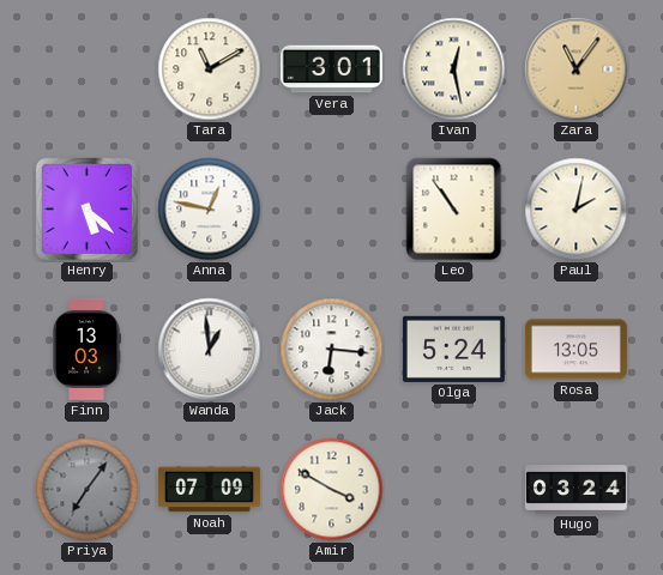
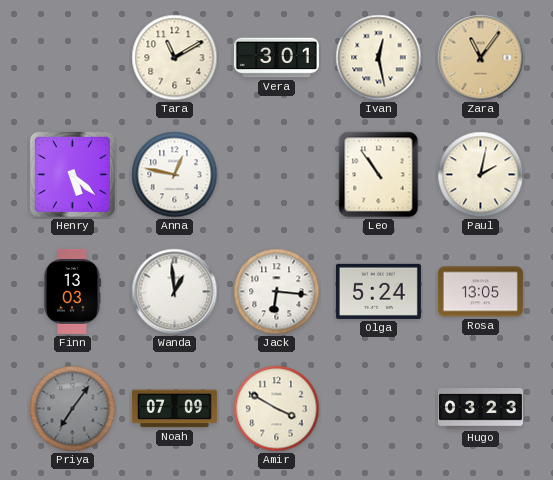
Hugo: 03:24 -> 03:23
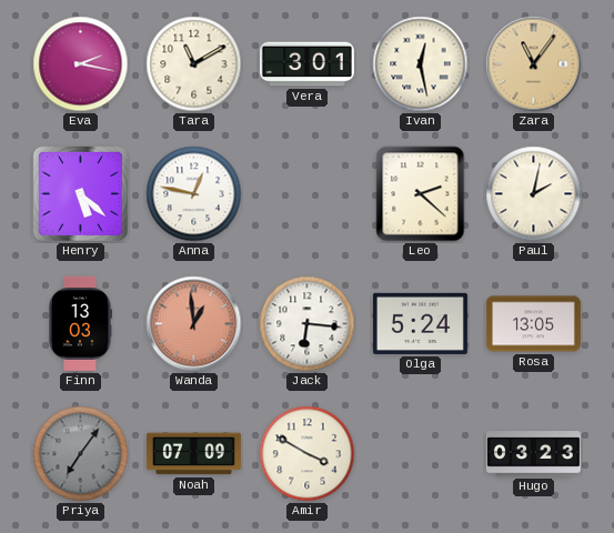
Eva: none -> 2:17
Leo: 10:54 -> 2:22
Wanda dial: white -> salmon
